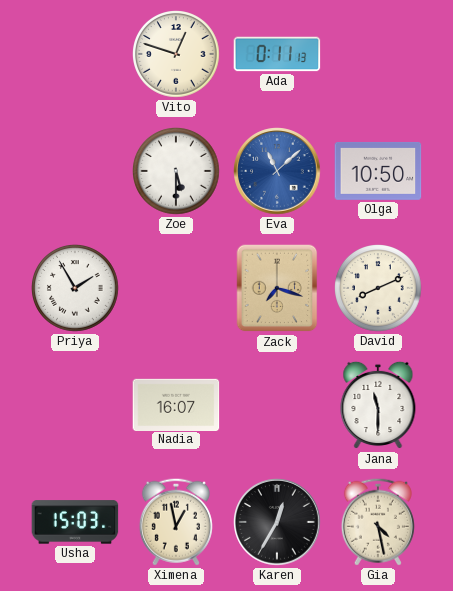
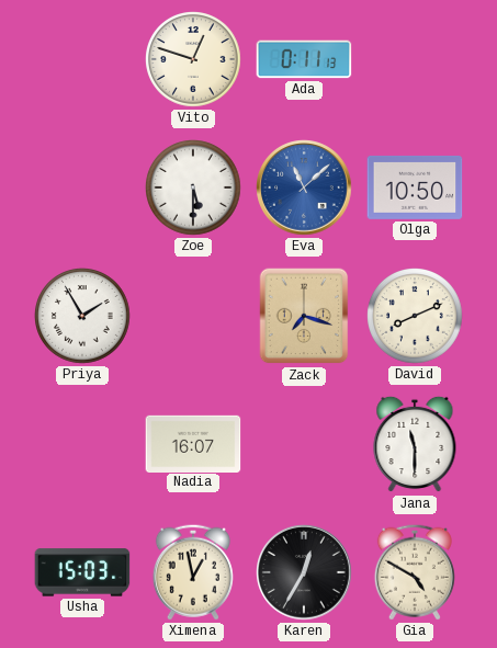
Gia: 4:28 -> 4:50
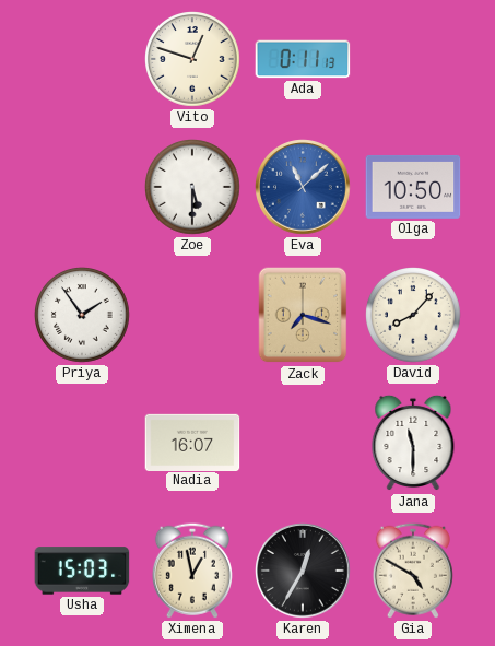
Priya: 1:55 -> 1:54
David: 8:11 -> 8:07
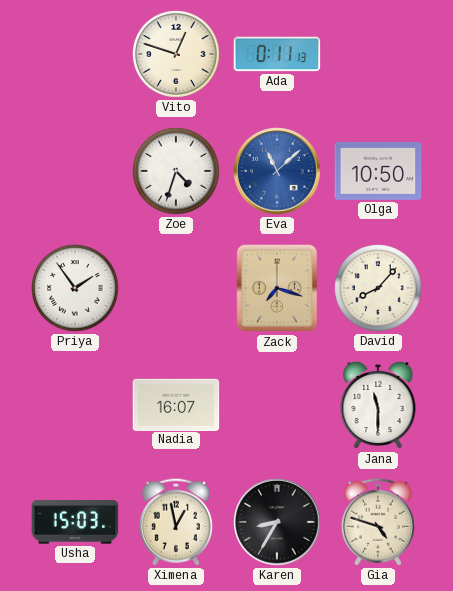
Zoe: 5:30 -> 4:33
Karen: 12:35 -> 8:35
Gia: 4:50 -> 4:48
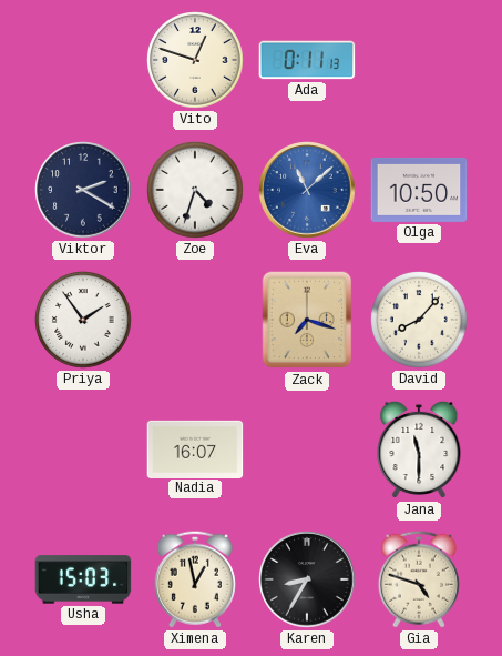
Viktor: none -> 2:20
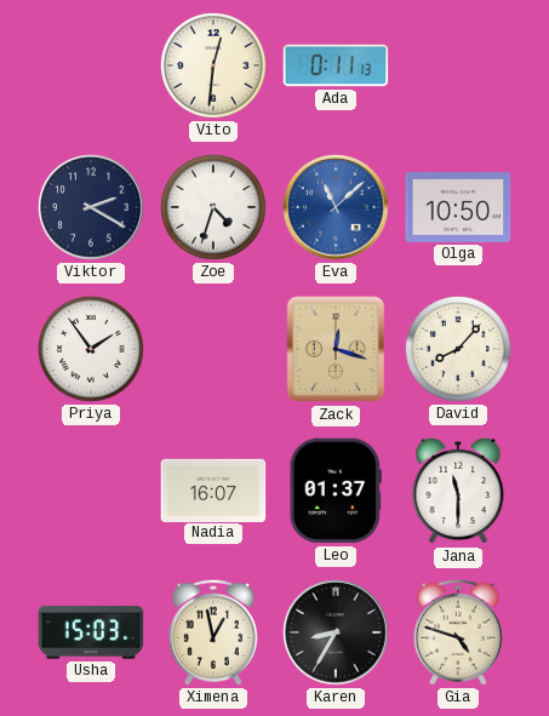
Vito: 12:48 -> 12:31
Zack: 7:18 -> 12:18
Leo: none -> 01:37
